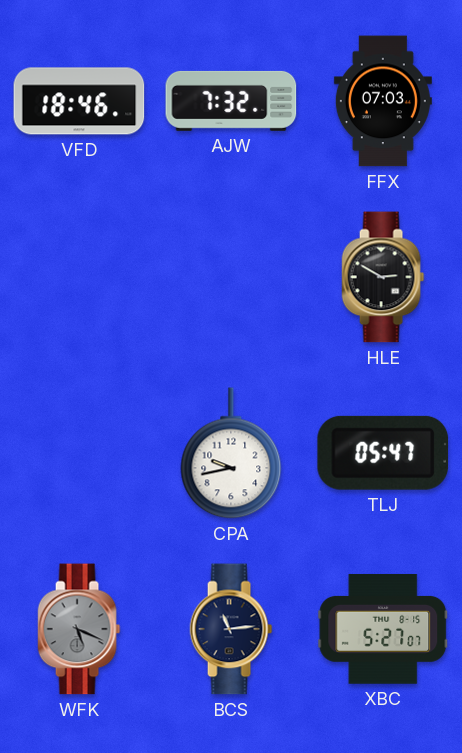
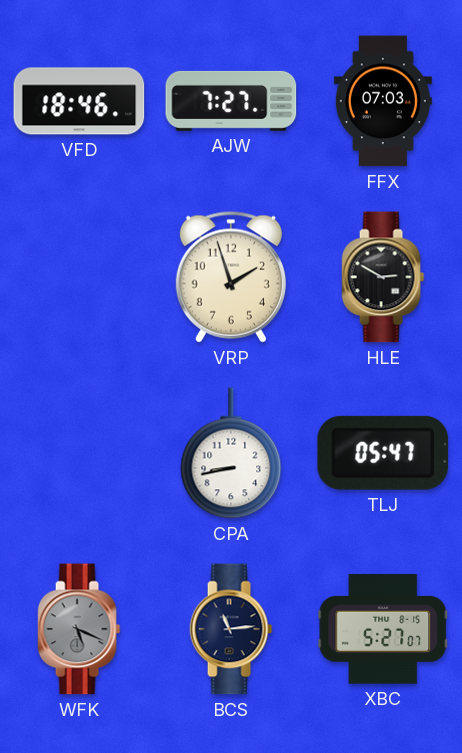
AJW: 7:32 -> 7:27
VRP: none -> 1:57
CPA: 9:43 -> 8:43
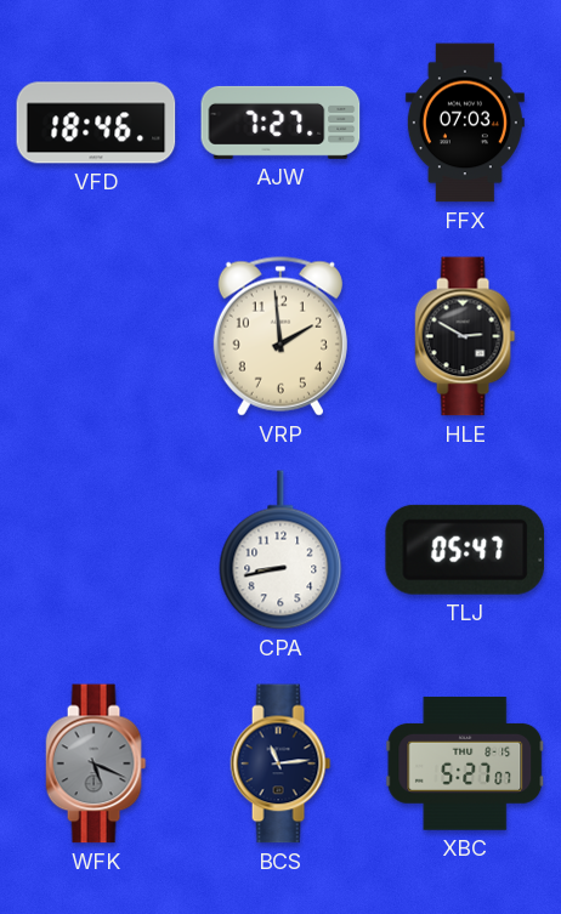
VRP: 1:57 -> 1:59
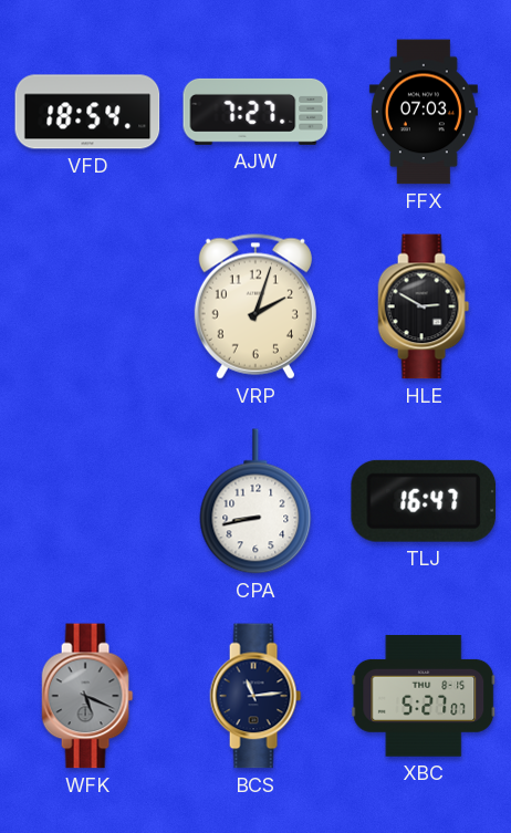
VFD: 18:46 -> 18:54
VRP: 1:59 -> 2:03
TLJ: 05:47 -> 16:47
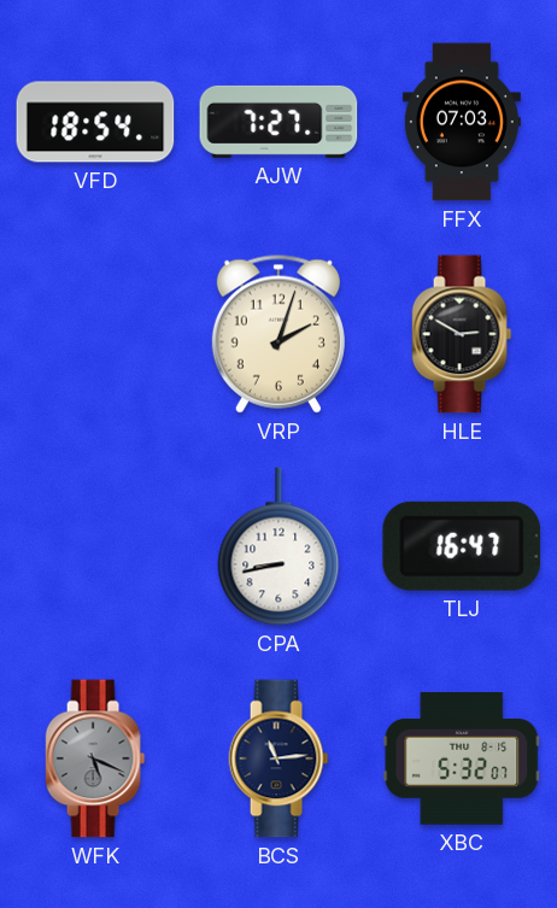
XBC: 5:27 -> 5:32
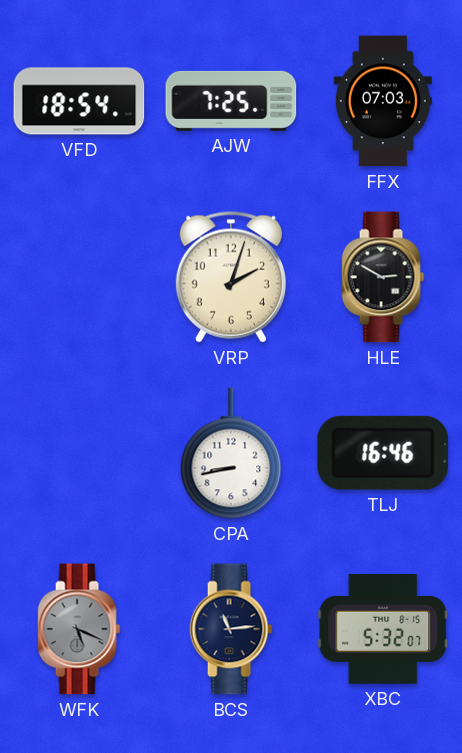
AJW: 7:27 -> 7:25
TLJ: 16:47 -> 16:46
